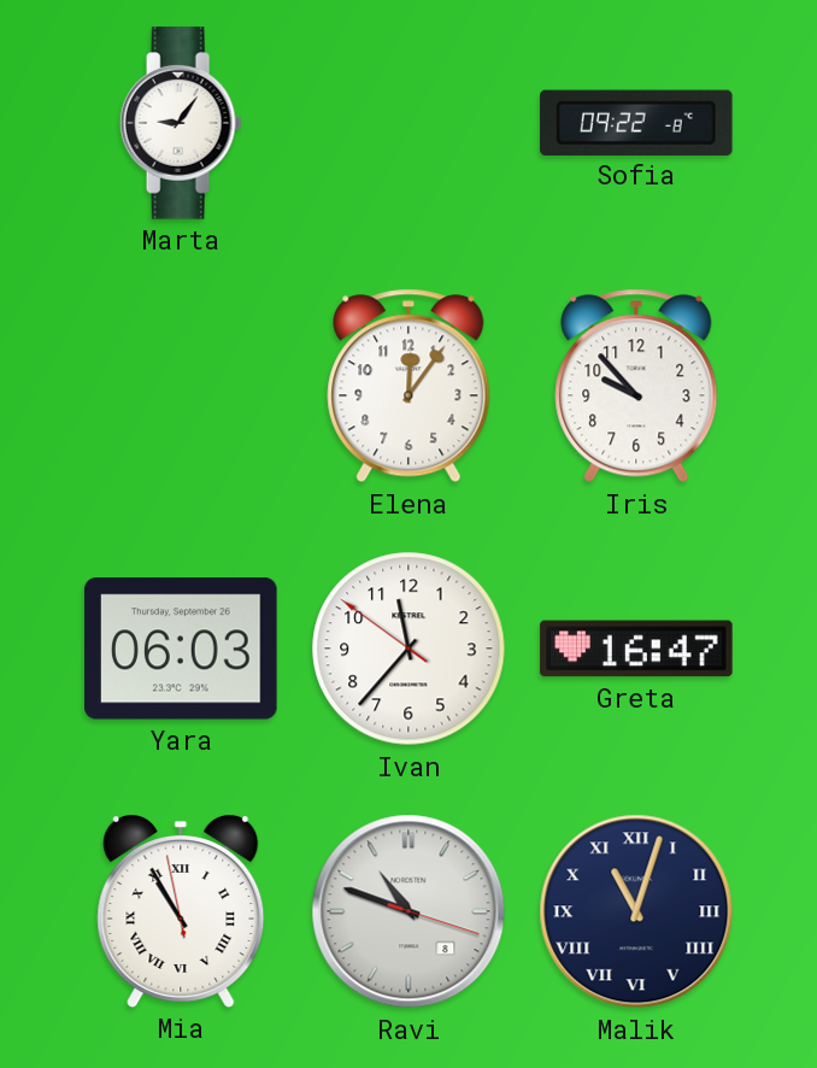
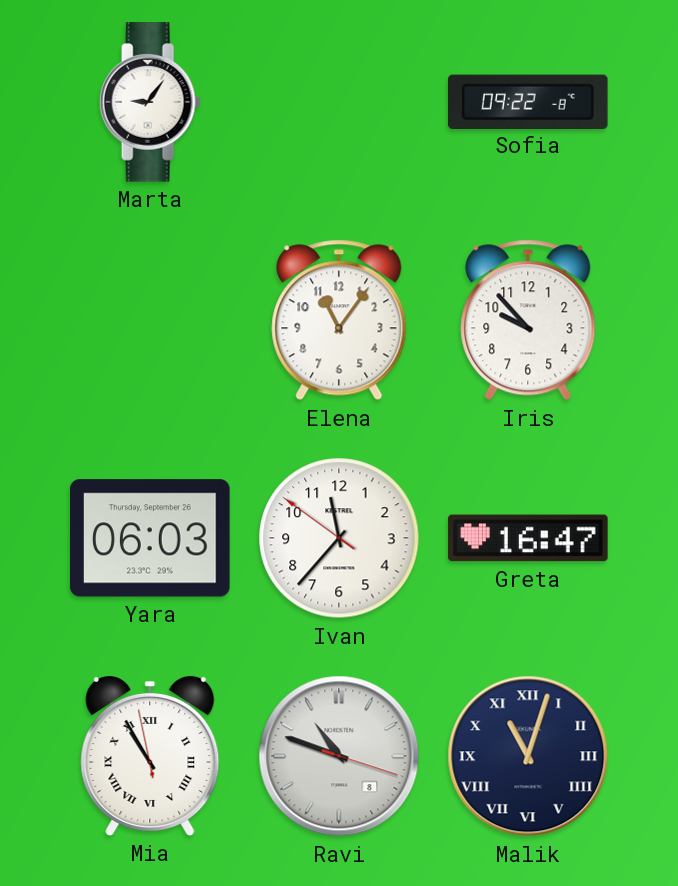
Elena: 12:06 -> 11:06
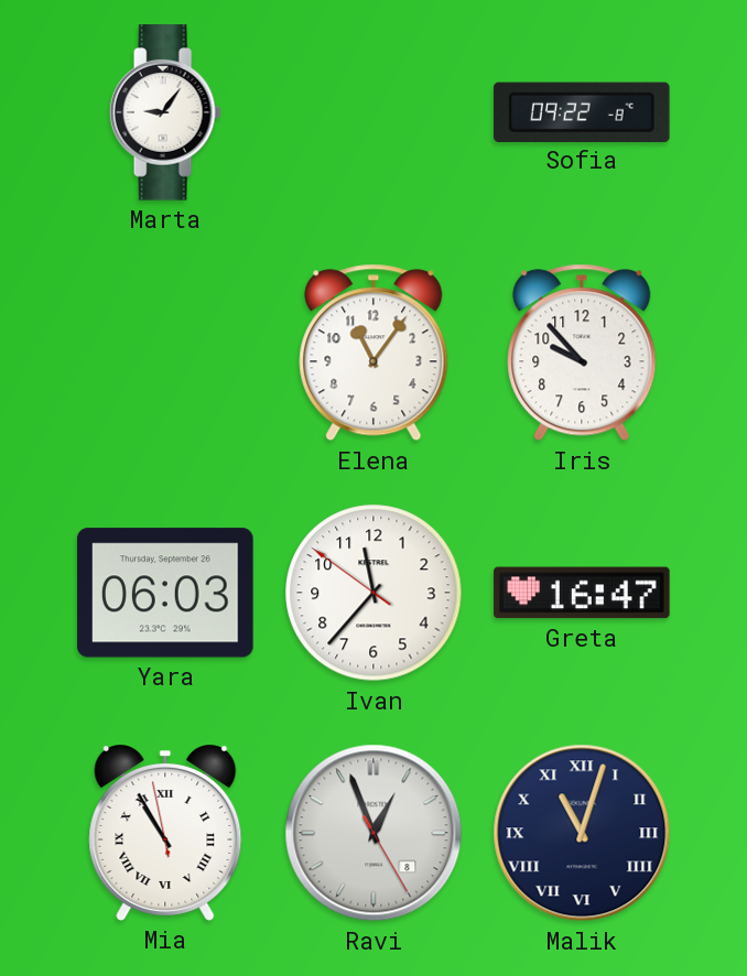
Ravi: 10:48 -> 12:56
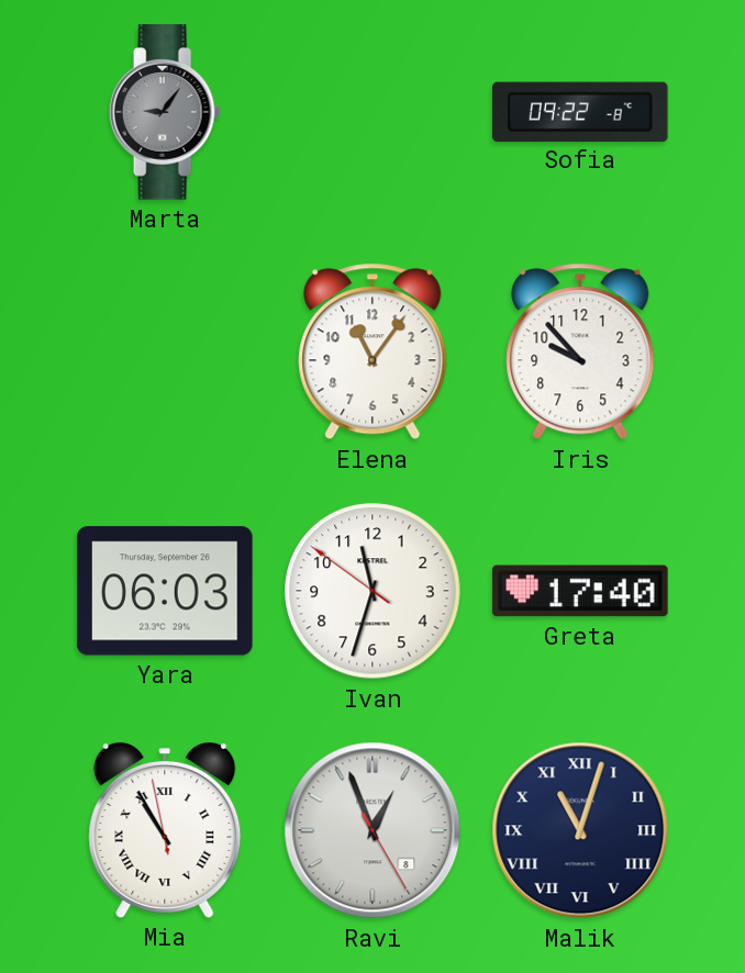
Marta dial: white -> grey
Ivan: 11:36 -> 11:32
Greta: 16:47 -> 17:40
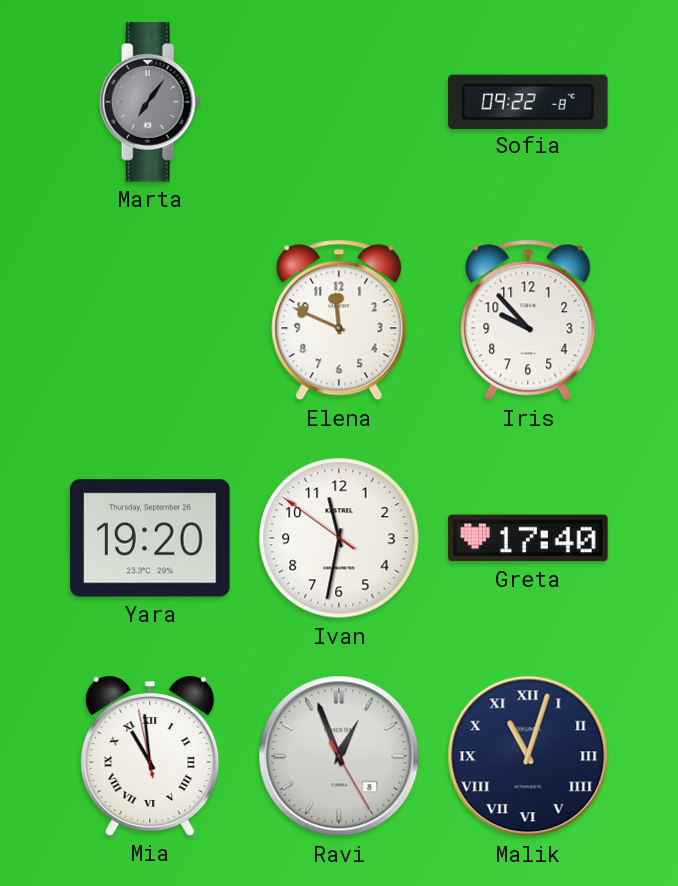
Marta: 9:06 -> 7:06
Elena: 11:06 -> 11:49
Yara: 06:03 -> 19:20
Ivan: 11:32 -> 11:31
Mia: 10:54 -> 10:58
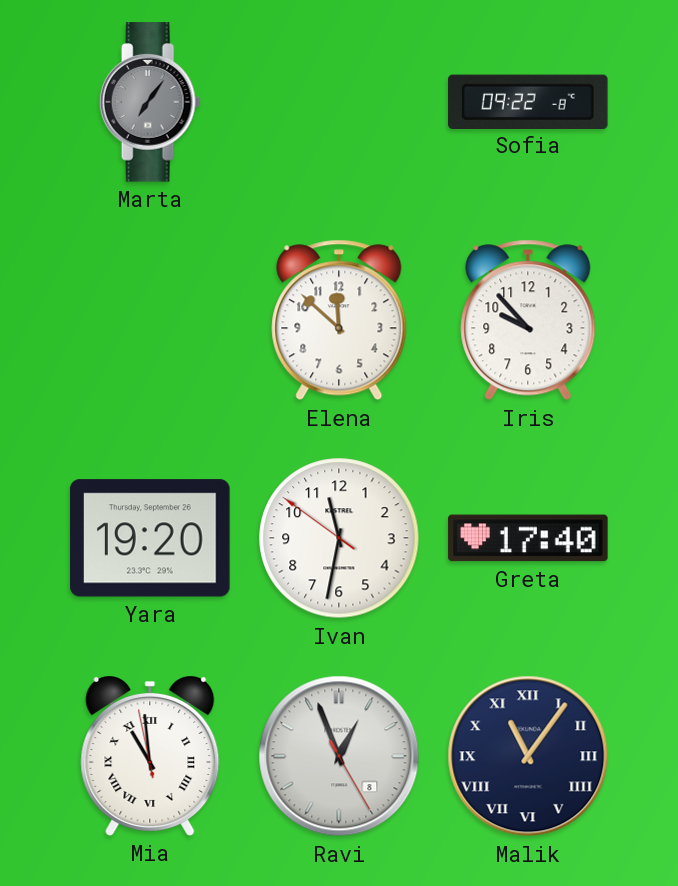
Elena: 11:49 -> 11:52
Malik: 11:03 -> 11:06
